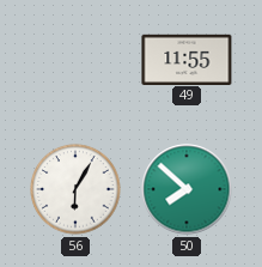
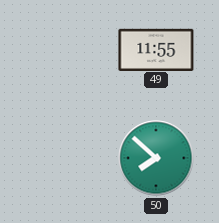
56: 6:05 -> none
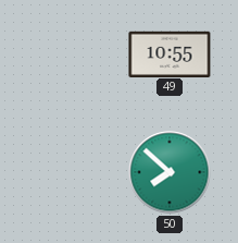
49: 11:55 -> 10:55
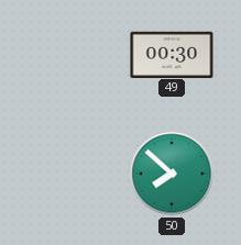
49: 10:55 -> 00:30
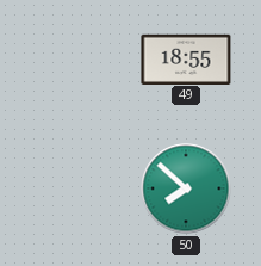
49: 00:30 -> 18:55
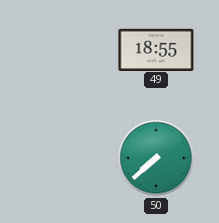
50: 7:52 -> 7:38
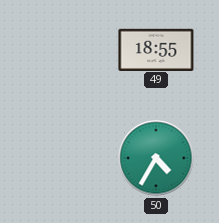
50: 7:38 -> 4:35
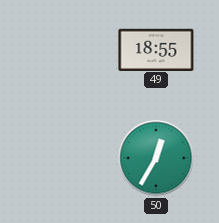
50: 4:35 -> 12:35
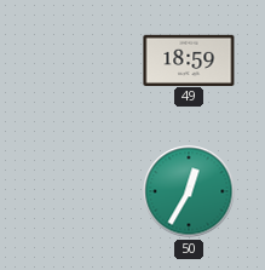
49: 18:55 -> 18:59
